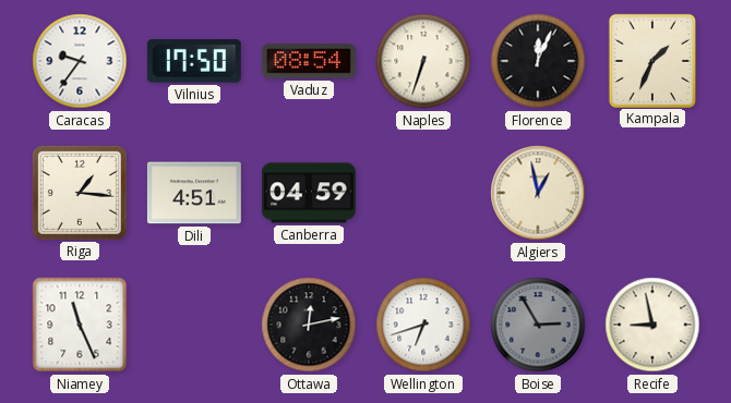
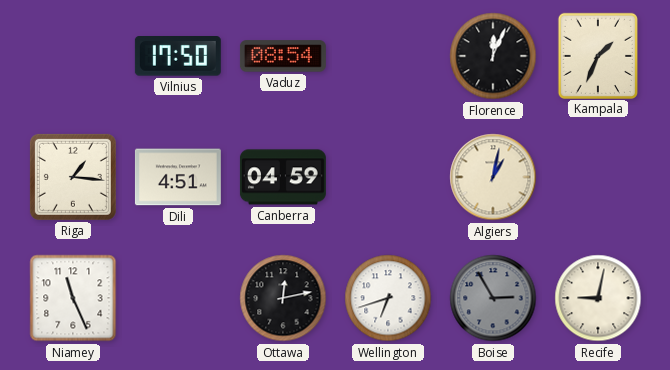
Caracas: 9:36 -> none
Naples: 6:33 -> none
Algiers: 12:58 -> 1:02
Recife: 8:58 -> 9:02
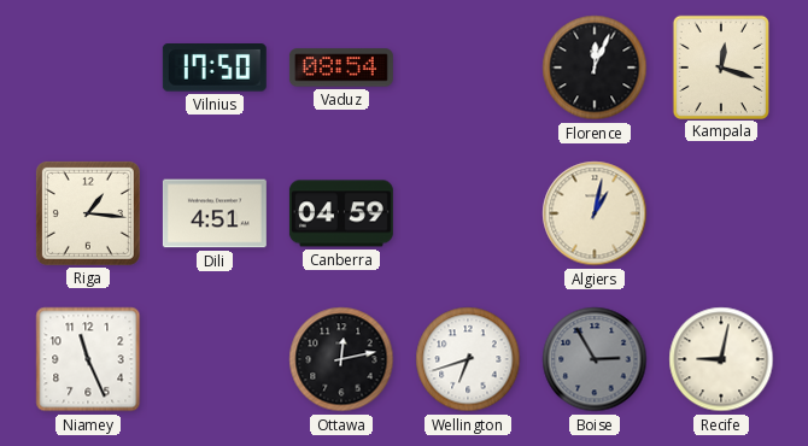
Kampala: 1:34 -> 12:18
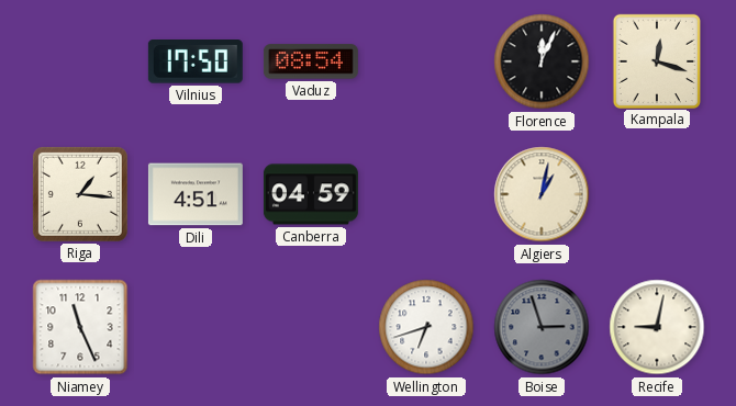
Ottawa: 12:13 -> none
Boise: 2:55 -> 2:57
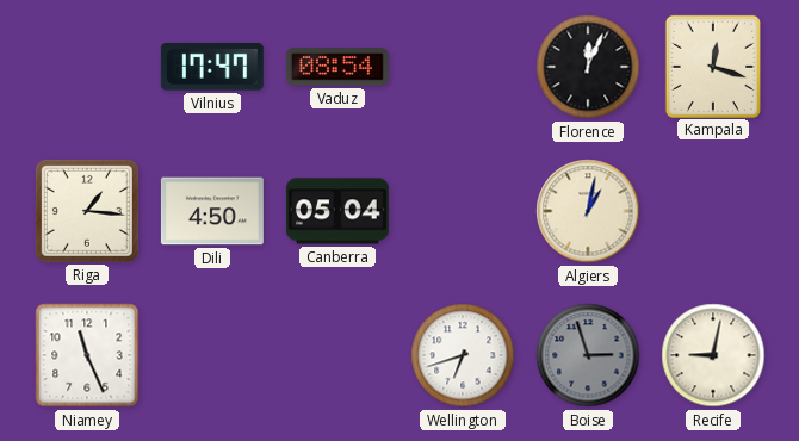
Vilnius: 17:50 -> 17:47
Dili: 4:51 -> 4:50
Canberra: 04:59 -> 05:04
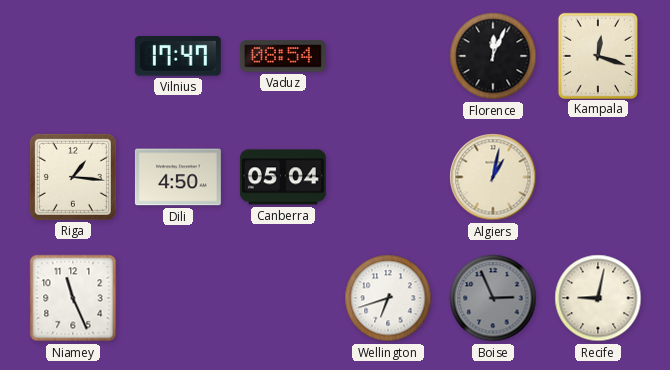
Boise: 2:57 -> 2:56
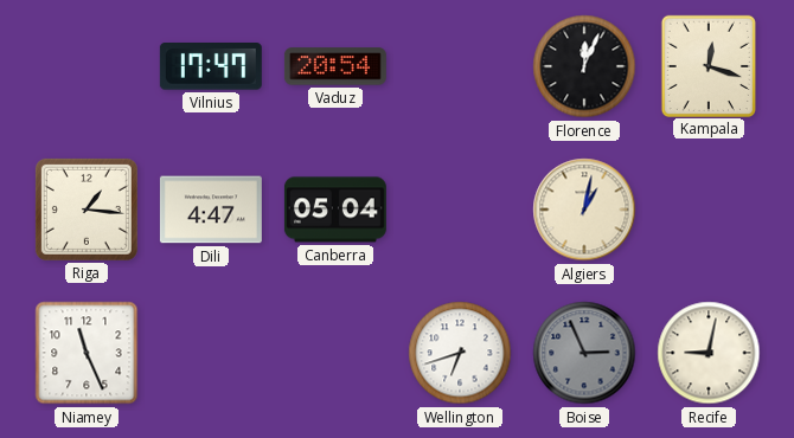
Vaduz: 08:54 -> 20:54
Dili: 4:50 -> 4:47
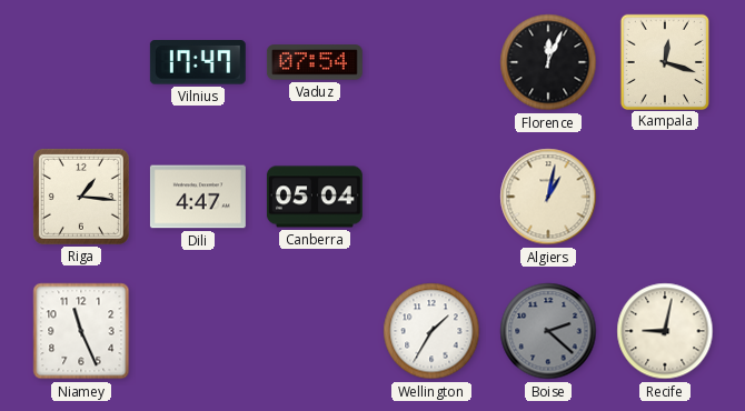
Vaduz: 20:54 -> 07:54
Wellington: 6:42 -> 1:35
Boise: 2:56 -> 2:22
